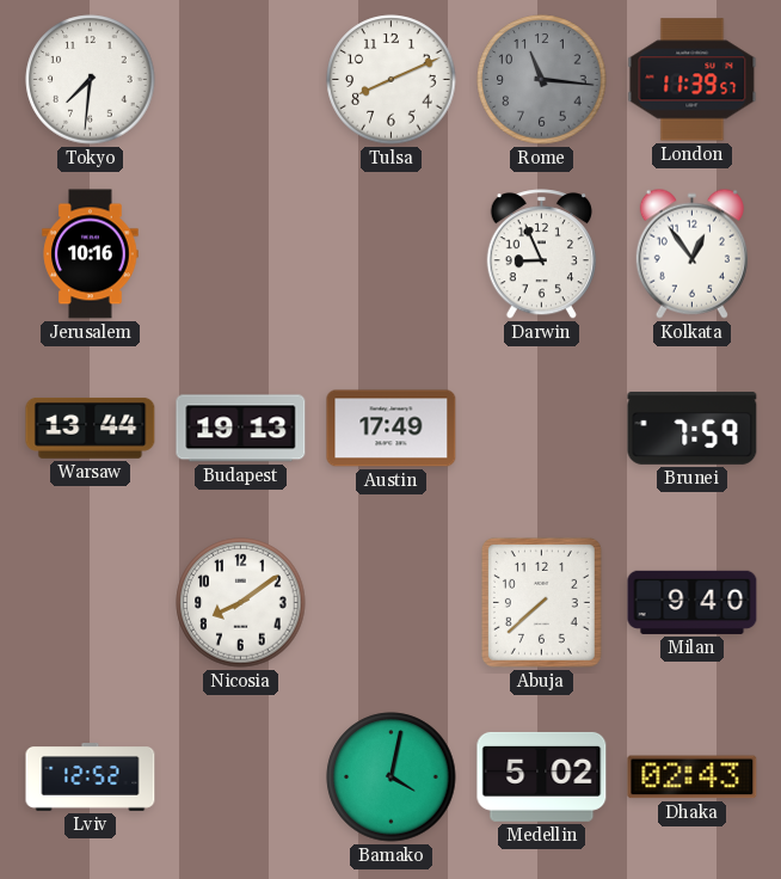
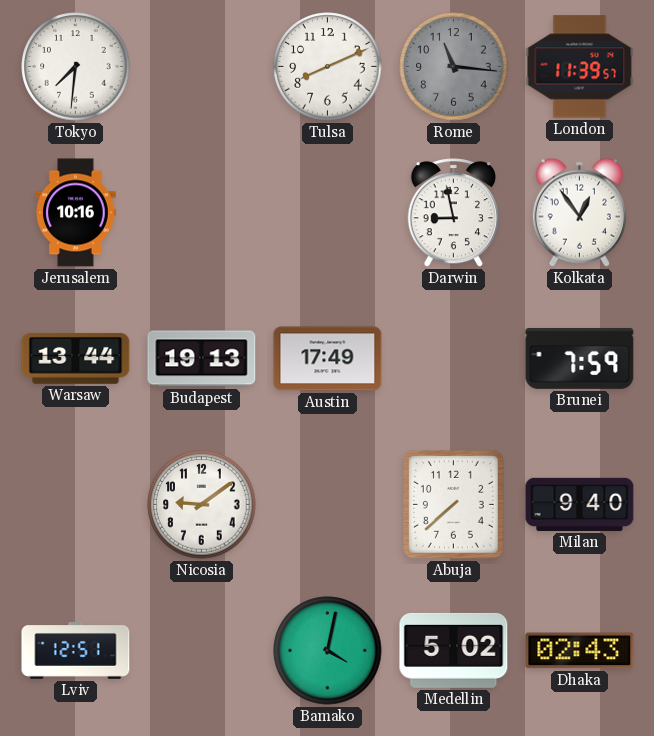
Darwin: 8:56 -> 8:58
Nicosia: 8:09 -> 9:09
Lviv: 12:52 -> 12:51
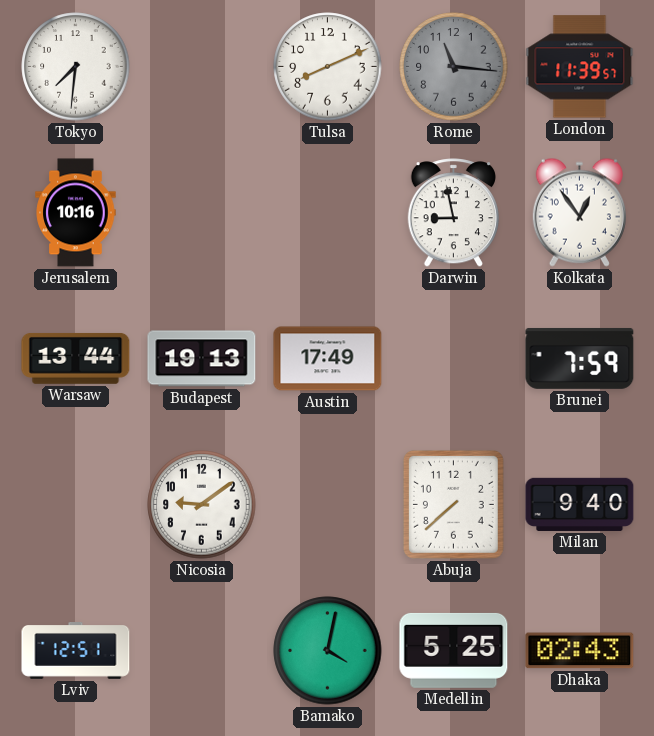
Medellin: 5:02 -> 5:25
